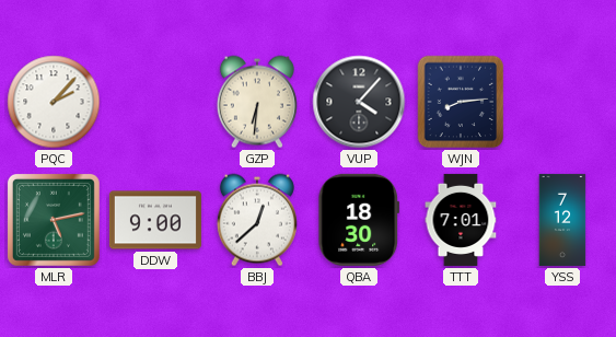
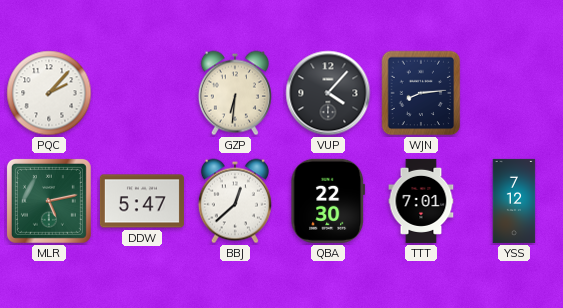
DDW: 9:00 -> 5:47
QBA: 18:30 -> 22:30
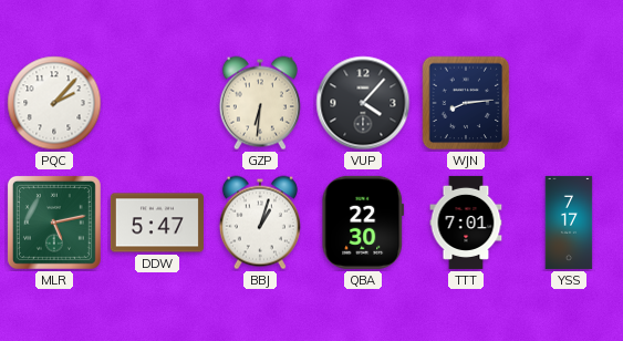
BBJ: 12:38 -> 1:03
YSS: 7:12 -> 7:17
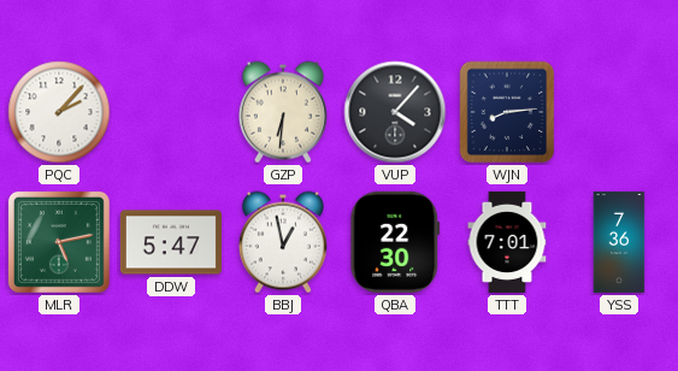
BBJ: 1:03 -> 12:58
YSS: 7:17 -> 7:36
